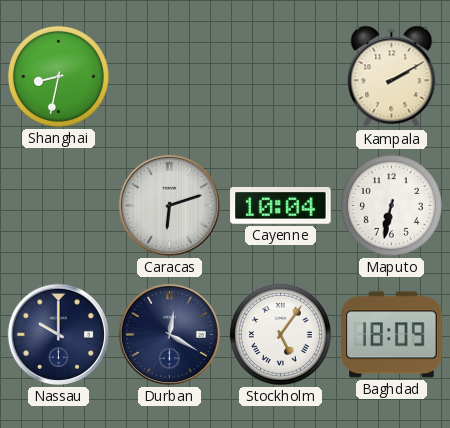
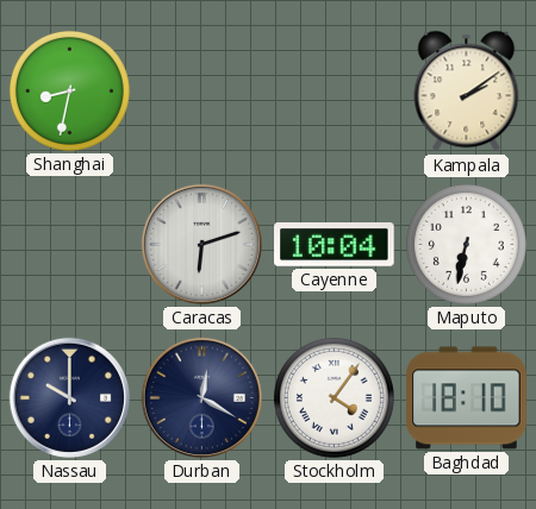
Kampala: 2:10 -> 2:09
Stockholm: 5:06 -> 4:06
Baghdad: 18:09 -> 18:10
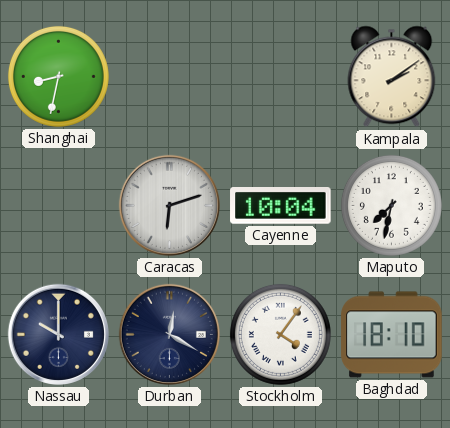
Maputo: 6:32 -> 7:32
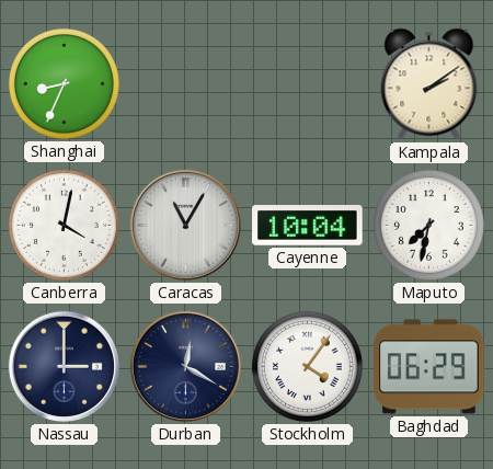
Shanghai: 8:32 -> 8:34
Canberra: none -> 4:02
Caracas: 6:12 -> 11:05
Nassau: 10:00 -> 3:00
Baghdad: 18:10 -> 06:29
